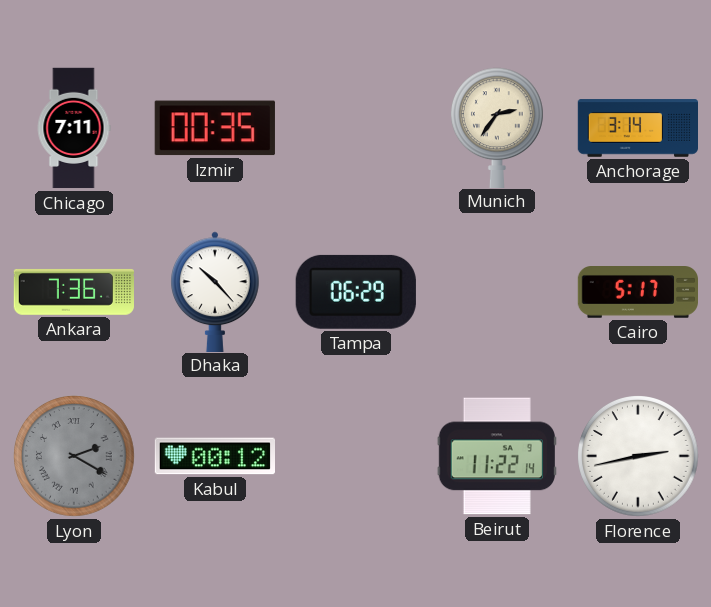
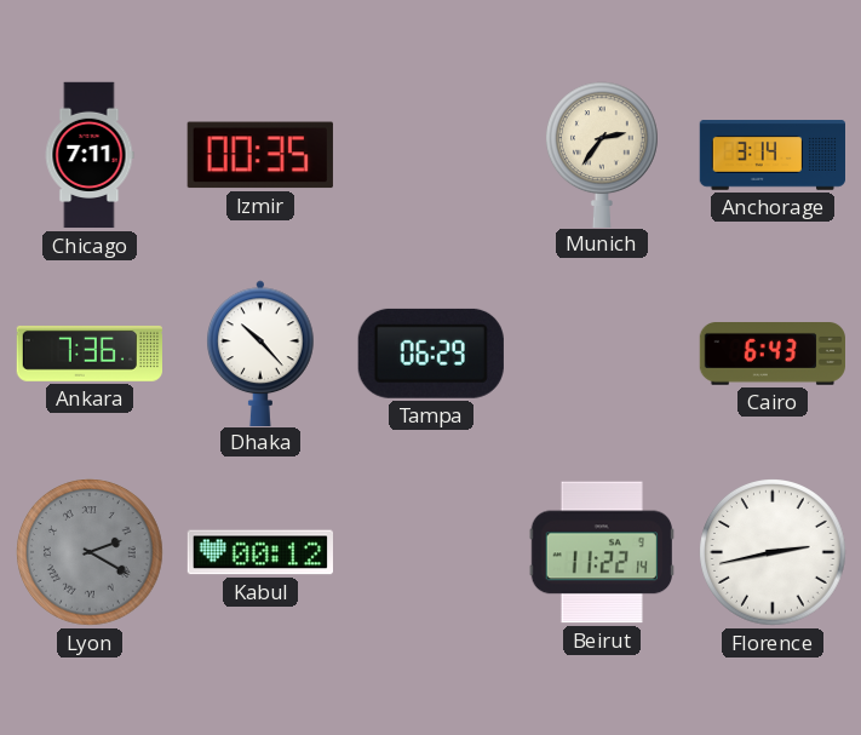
Cairo: 5:17 -> 6:43
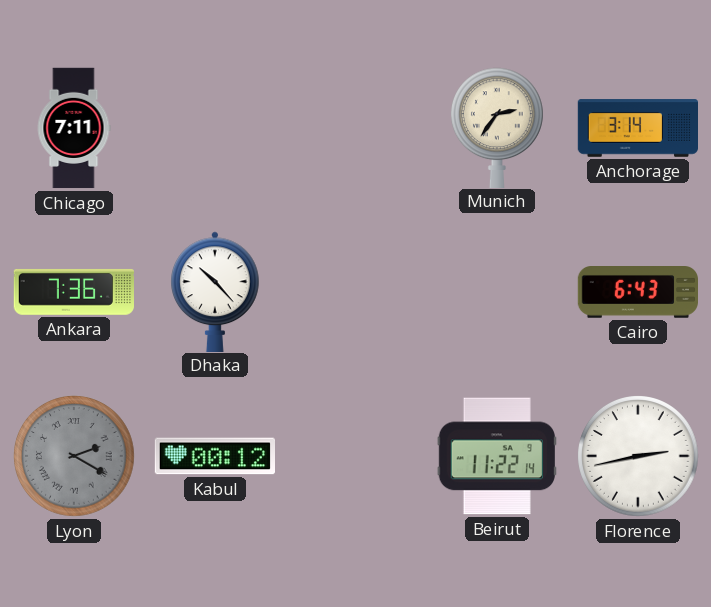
Izmir: 00:35 -> none
Tampa: 06:29 -> none
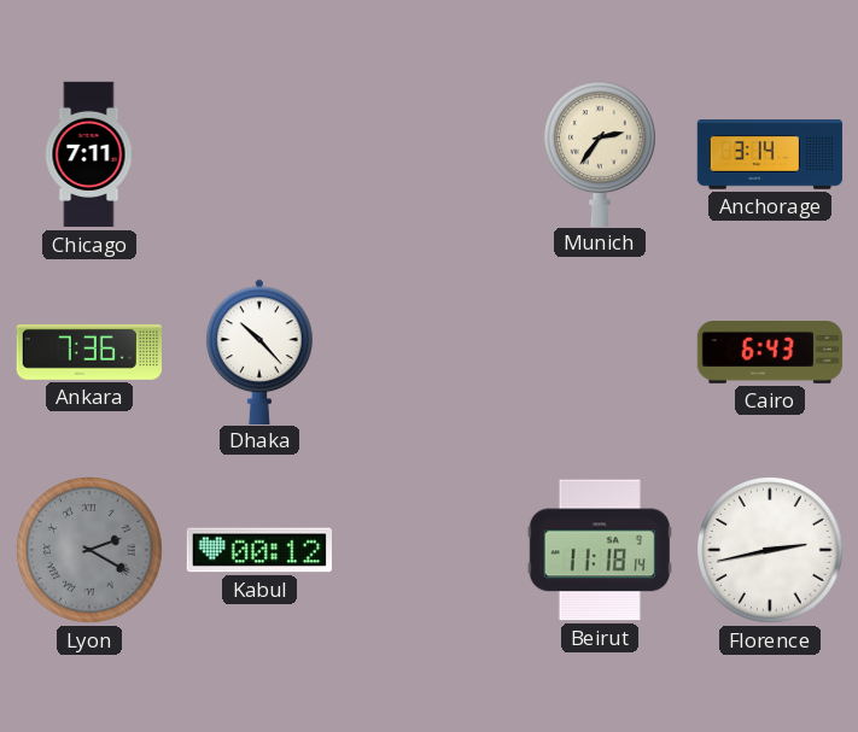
Beirut: 11:22 -> 11:18
